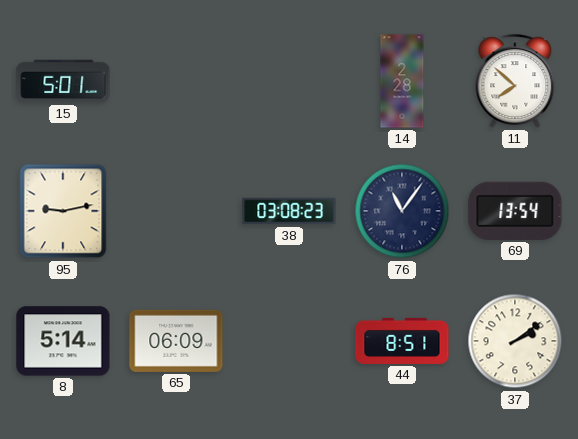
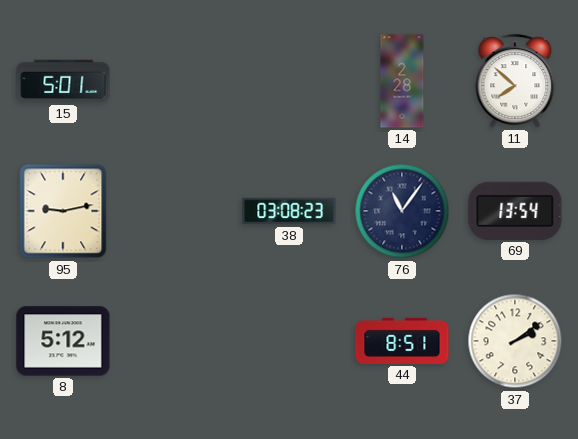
8: 5:14 -> 5:12
65: 06:09 -> none
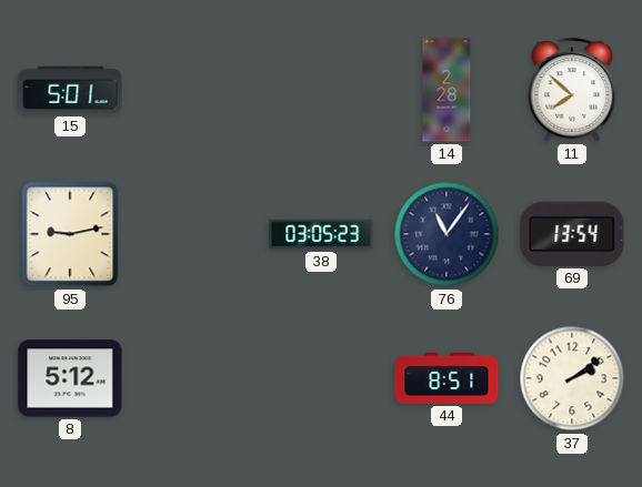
38: 03:08 -> 03:05
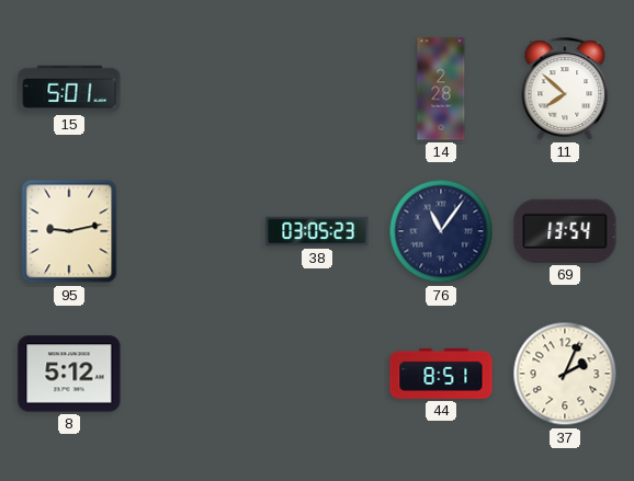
37: 2:09 -> 2:04
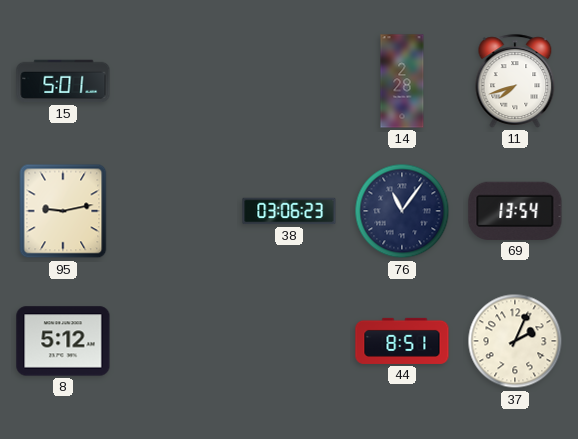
11: 7:52 -> 7:42
38: 03:05 -> 03:06
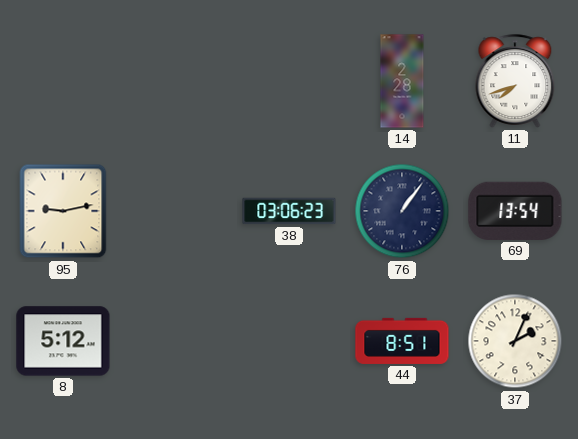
15: 5:01 -> none
76: 11:06 -> 1:06
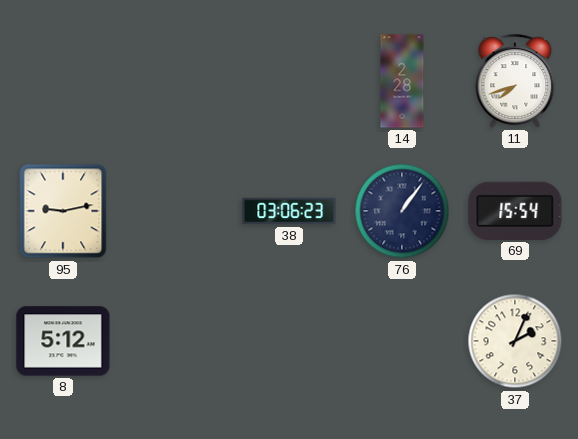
69: 13:54 -> 15:54
44: 8:51 -> none
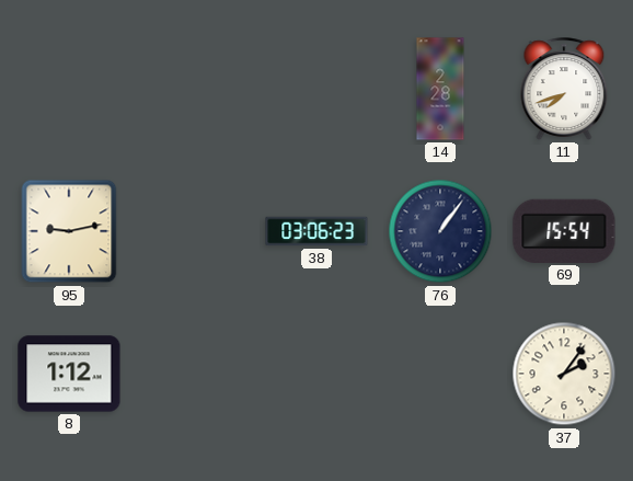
8: 5:12 -> 1:12
37: 2:04 -> 2:06
